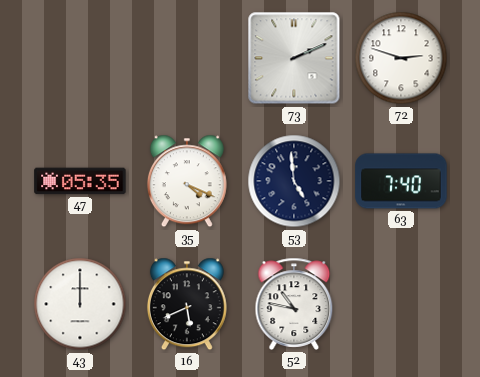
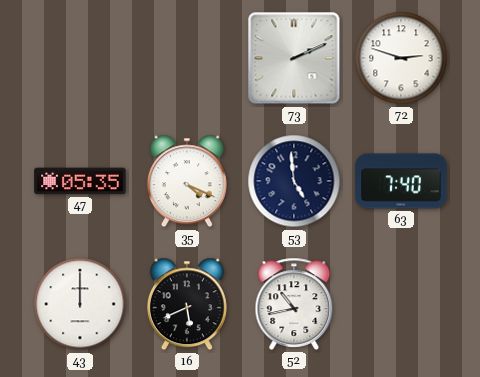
52: 10:47 -> 10:43
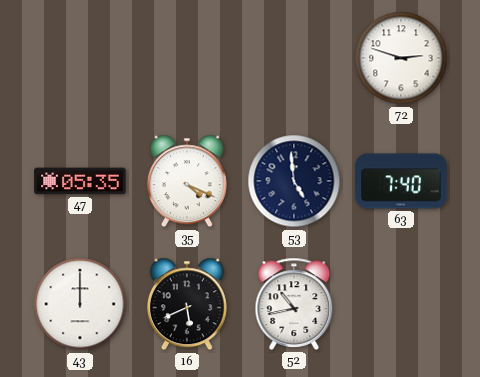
73: 2:11 -> none
